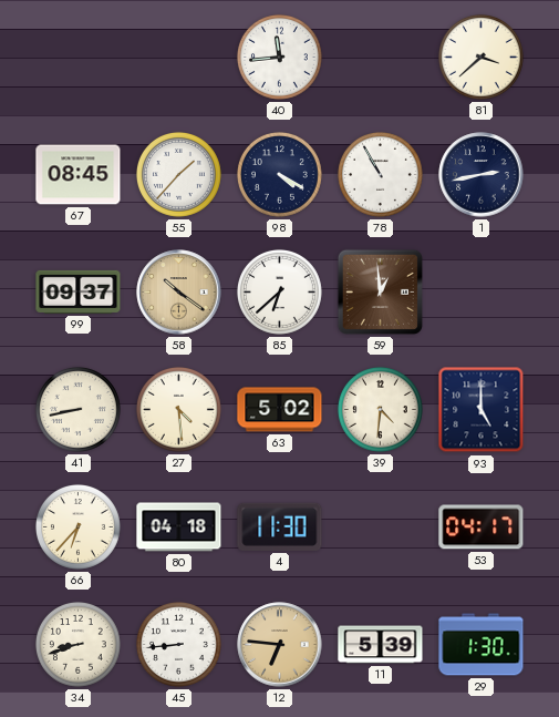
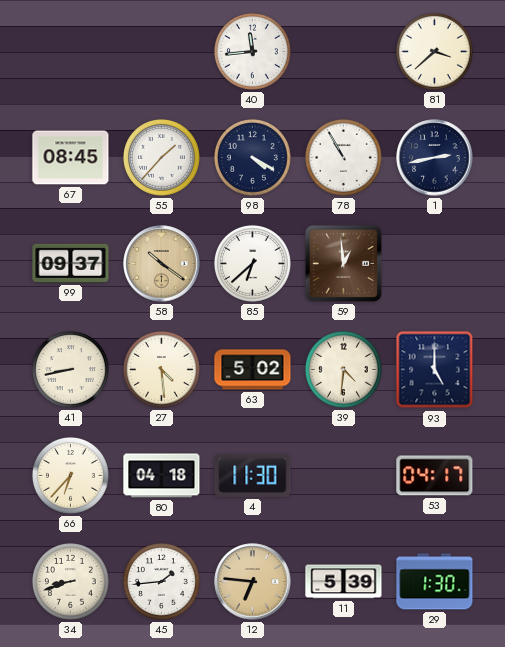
45: 8:44 -> 1:44
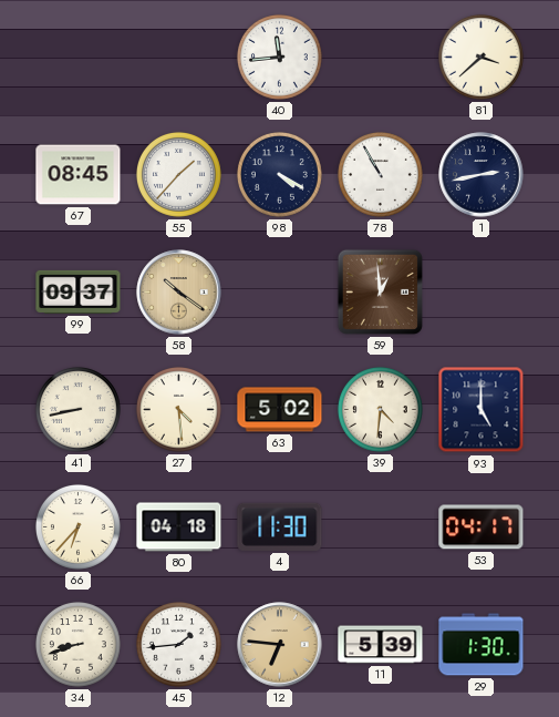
85: 6:38 -> none
